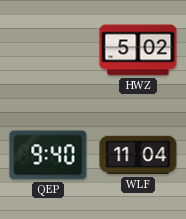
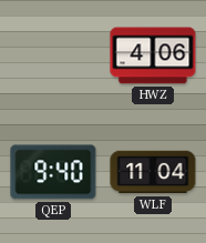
HWZ: 5:02 -> 4:06
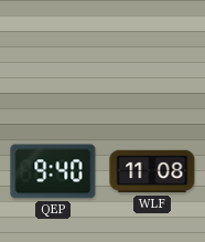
HWZ: 4:06 -> none
WLF: 11:04 -> 11:08
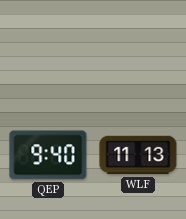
WLF: 11:08 -> 11:13
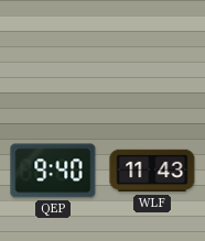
WLF: 11:13 -> 11:43
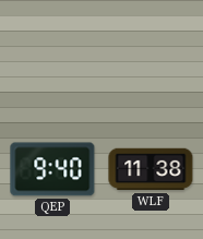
WLF: 11:43 -> 11:38
